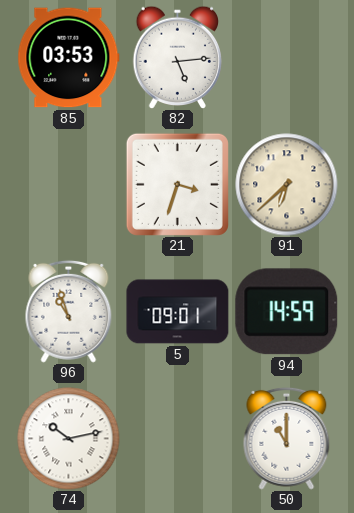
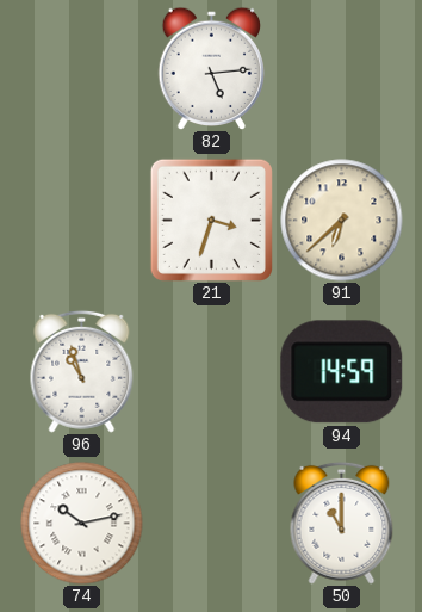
85: 03:53 -> none
5: 09:01 -> none
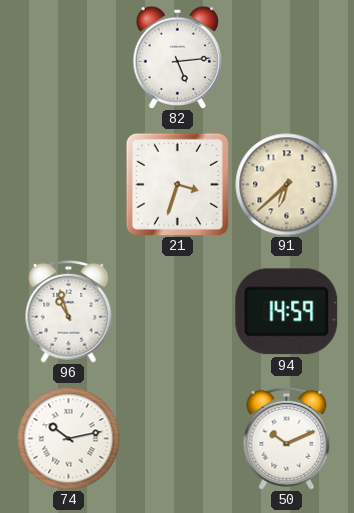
50: 11:00 -> 10:11
